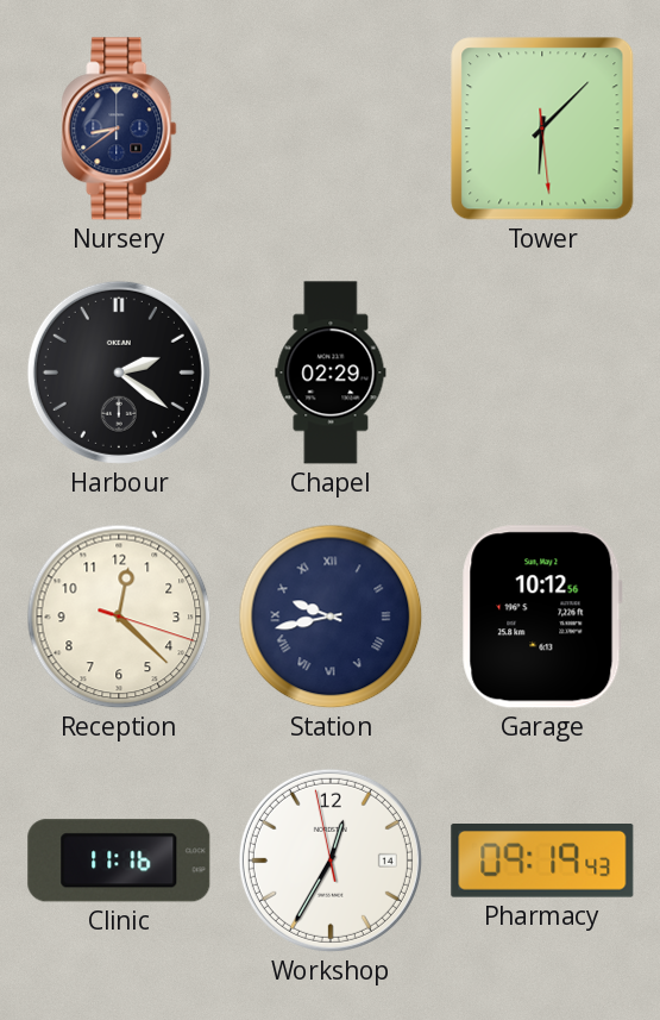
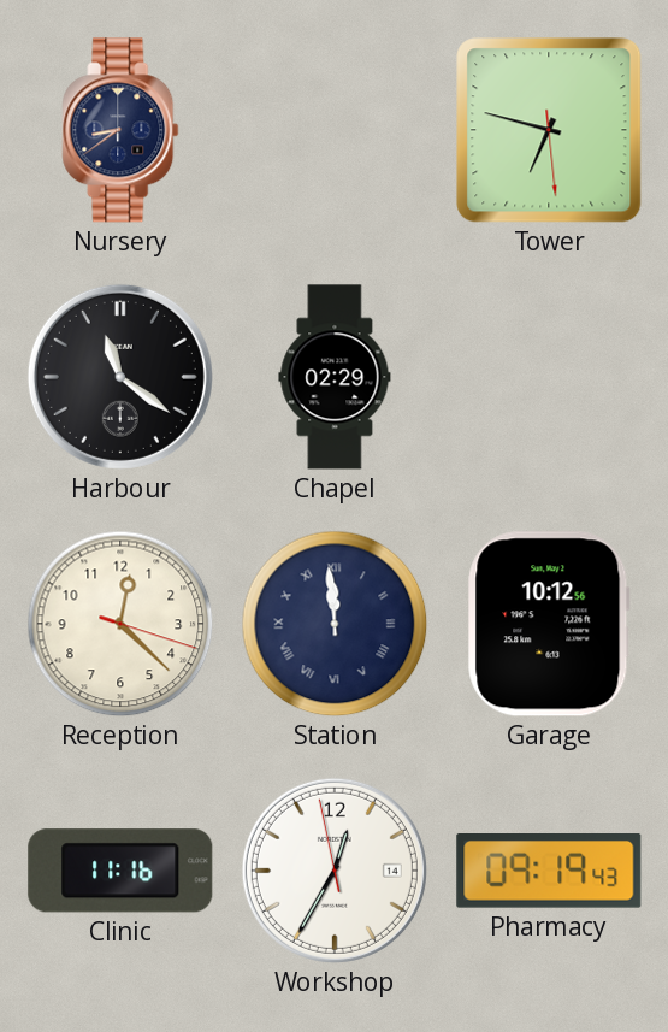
Tower: 6:07 -> 6:47
Harbour: 2:21 -> 11:21
Station: 9:43 -> 11:59
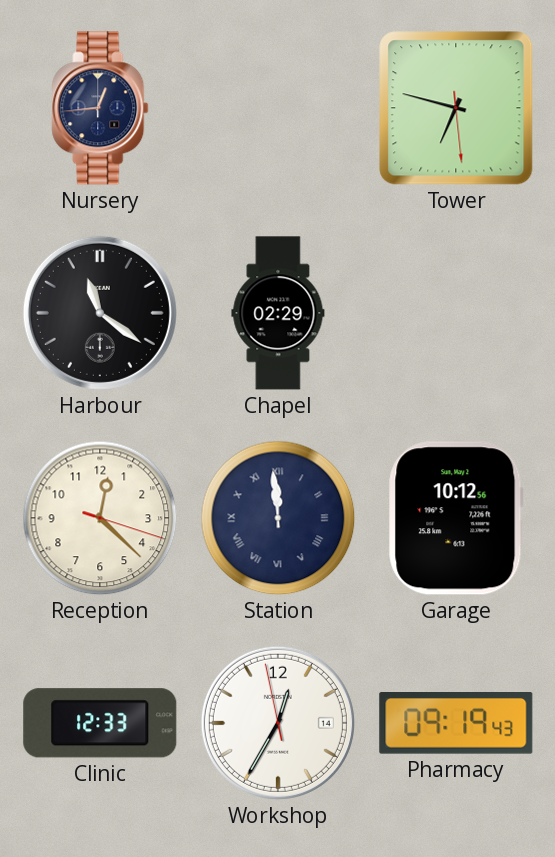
Nursery: 8:39 -> 12:44
Clinic: 11:16 -> 12:33
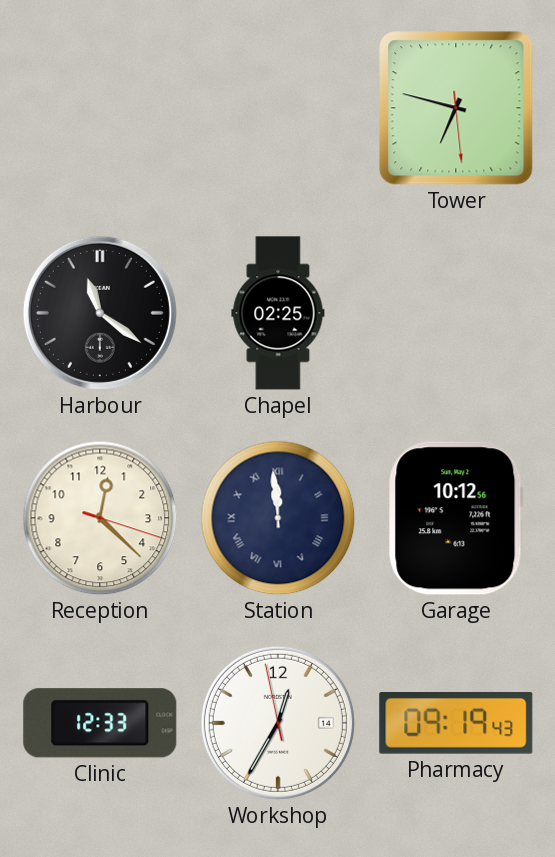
Nursery: 12:44 -> none
Chapel: 02:29 -> 02:25
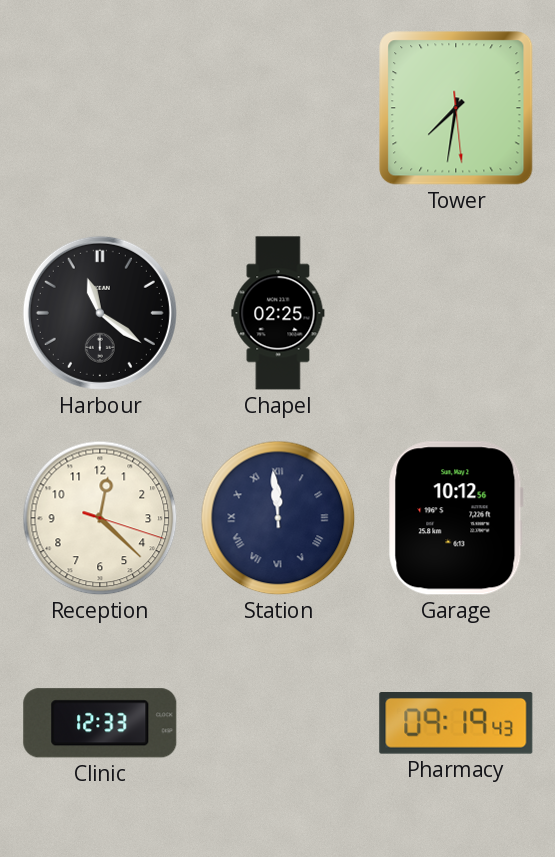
Tower: 6:47 -> 7:31
Workshop: 12:34 -> none
